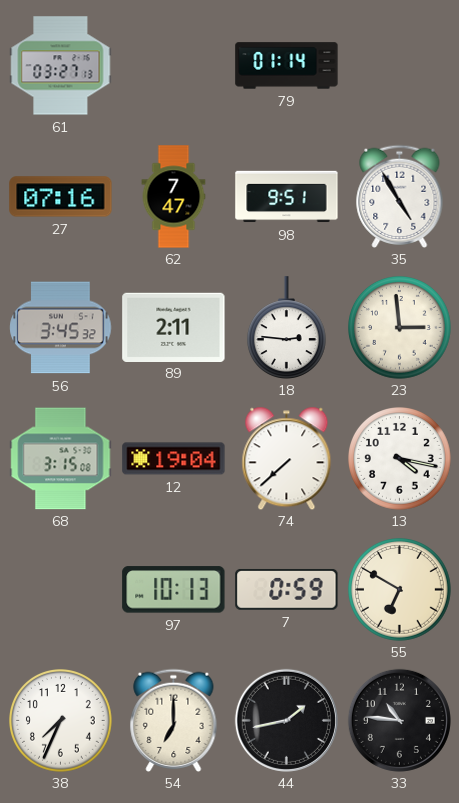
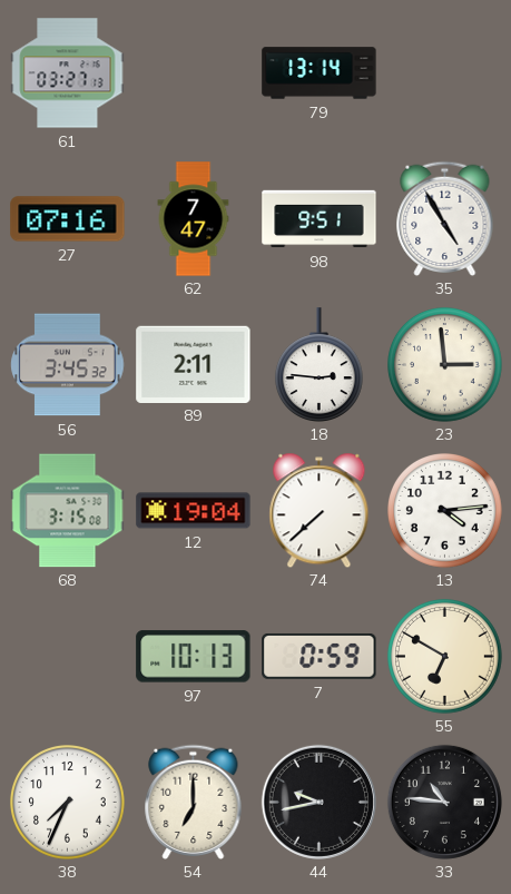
79: 01:14 -> 13:14
13: 4:17 -> 4:14
44: 1:43 -> 9:43
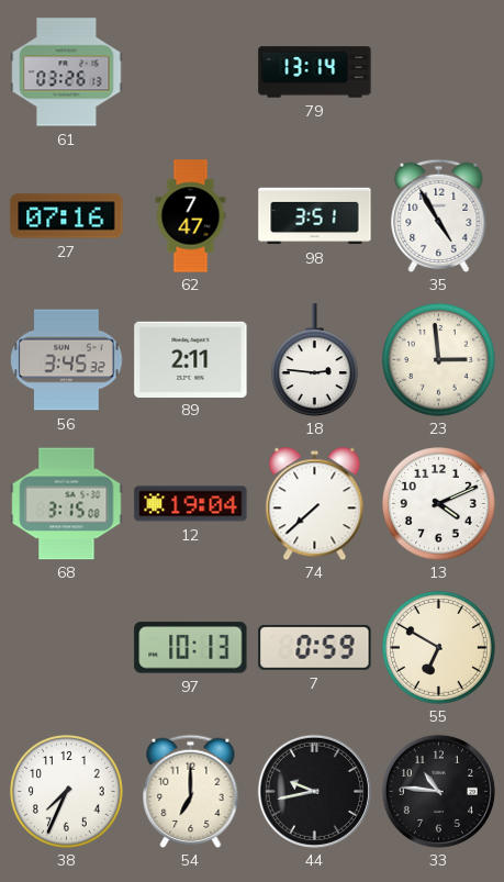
61: 03:27 -> 03:26
98: 9:51 -> 3:51
13: 4:14 -> 4:11
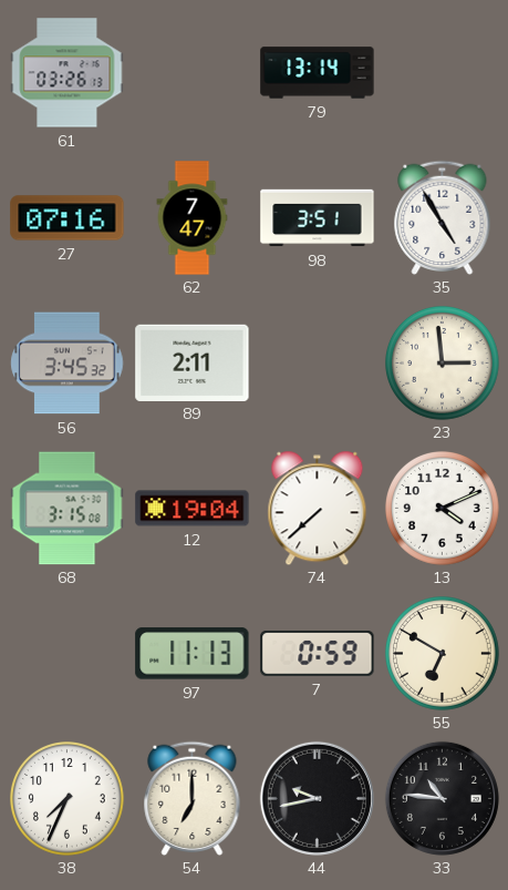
18: 2:46 -> none
97: 10:13 -> 11:13
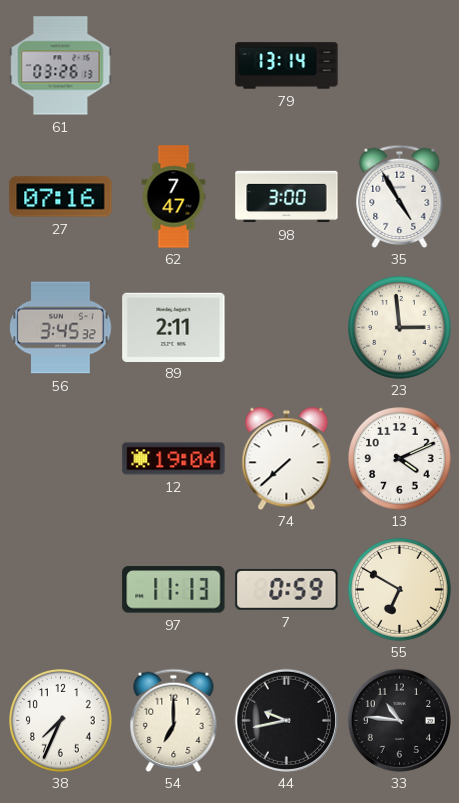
98: 3:51 -> 3:00
68: 3:15 -> none
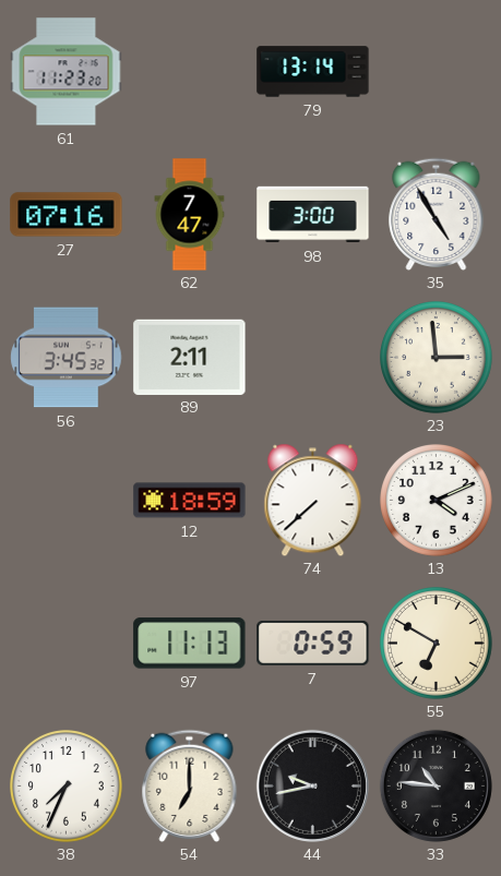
61: 03:26 -> 11:23
12: 19:04 -> 18:59
